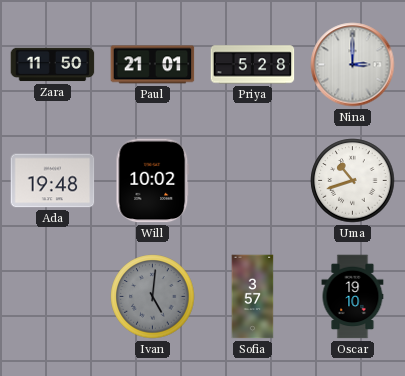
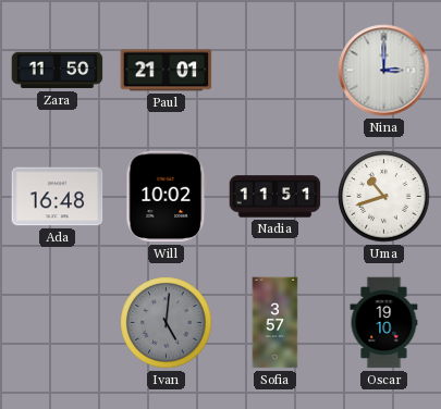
Priya: 5:28 -> none
Ada: 19:48 -> 16:48
Nadia: none -> 11:51
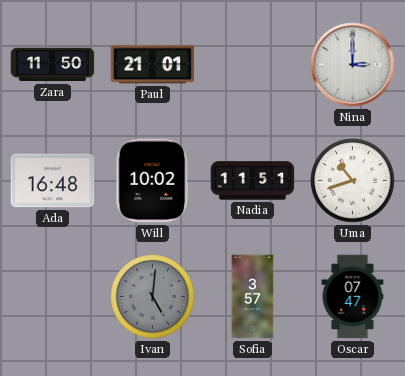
Oscar: 19:10 -> 07:47
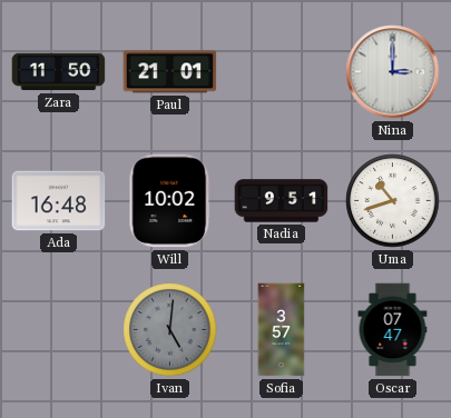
Nadia: 11:51 -> 9:51
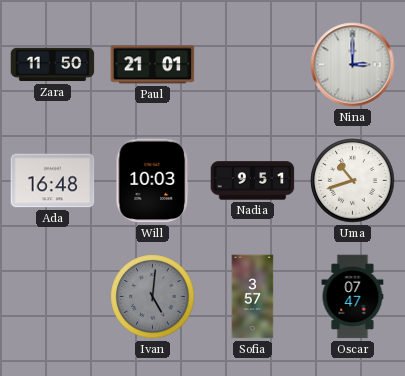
Will: 10:02 -> 10:03
